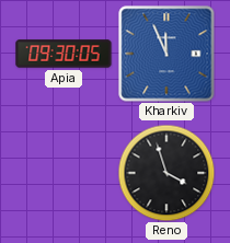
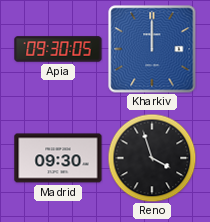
Kharkiv: 11:56 -> 12:00
Madrid: none -> 09:30
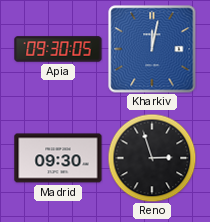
Kharkiv: 12:00 -> 12:02
Reno: 3:57 -> 2:57
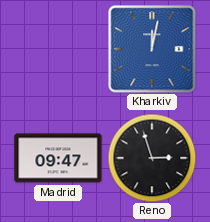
Apia: 09:30 -> none
Madrid: 09:30 -> 09:47
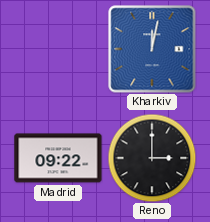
Madrid: 09:47 -> 09:22
Reno: 2:57 -> 3:00
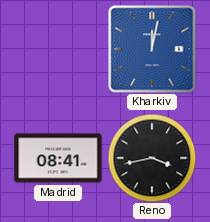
Madrid: 09:22 -> 08:41
Reno: 3:00 -> 3:43
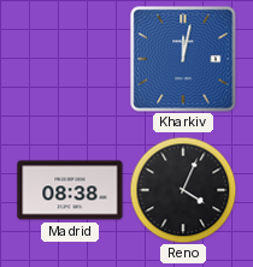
Madrid: 08:41 -> 08:38
Reno: 3:43 -> 4:04
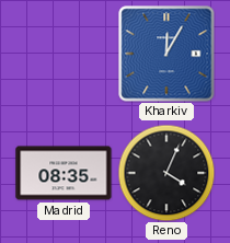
Kharkiv: 12:02 -> 12:05
Madrid: 08:38 -> 08:35
